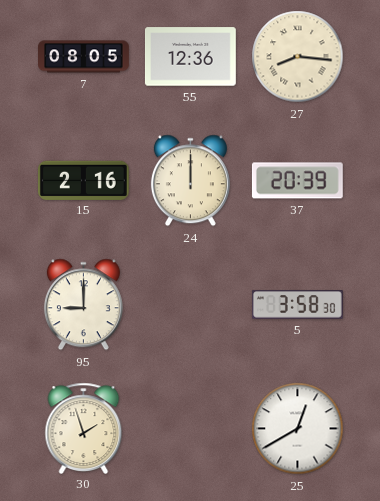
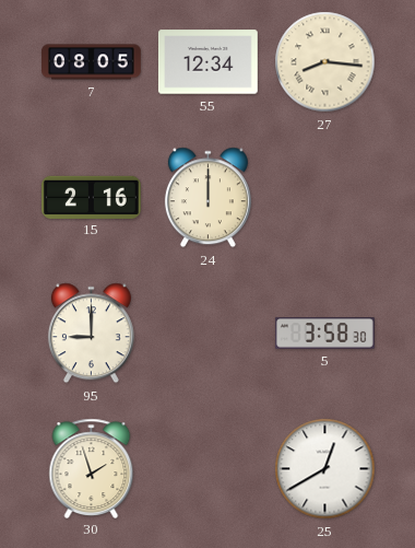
55: 12:36 -> 12:34
37: 20:39 -> none
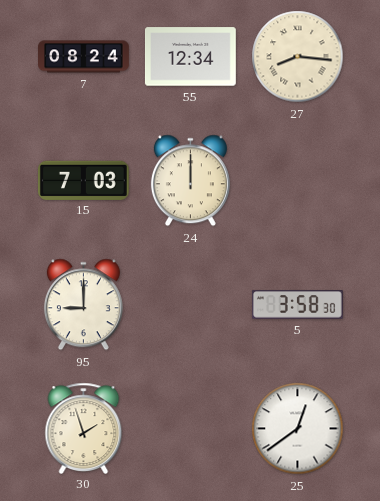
7: 08:05 -> 08:24
15: 2:16 -> 7:03
25: 12:40 -> 12:39
